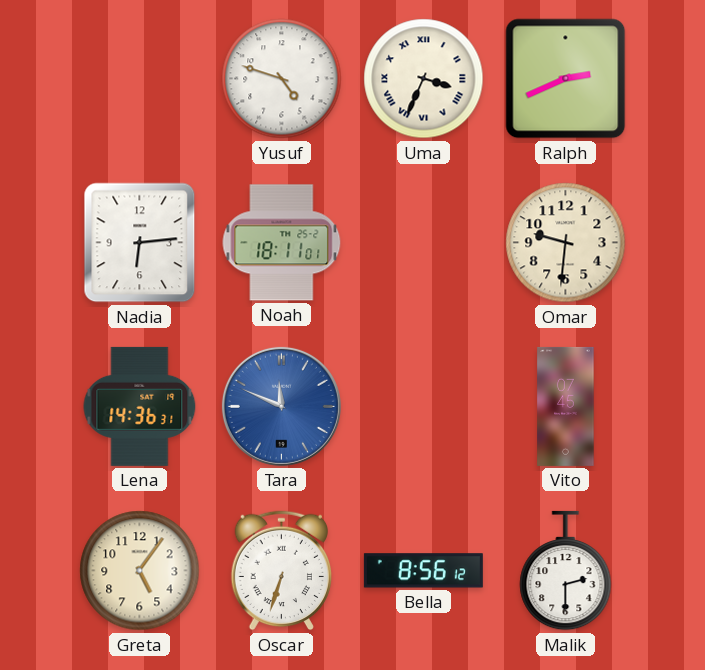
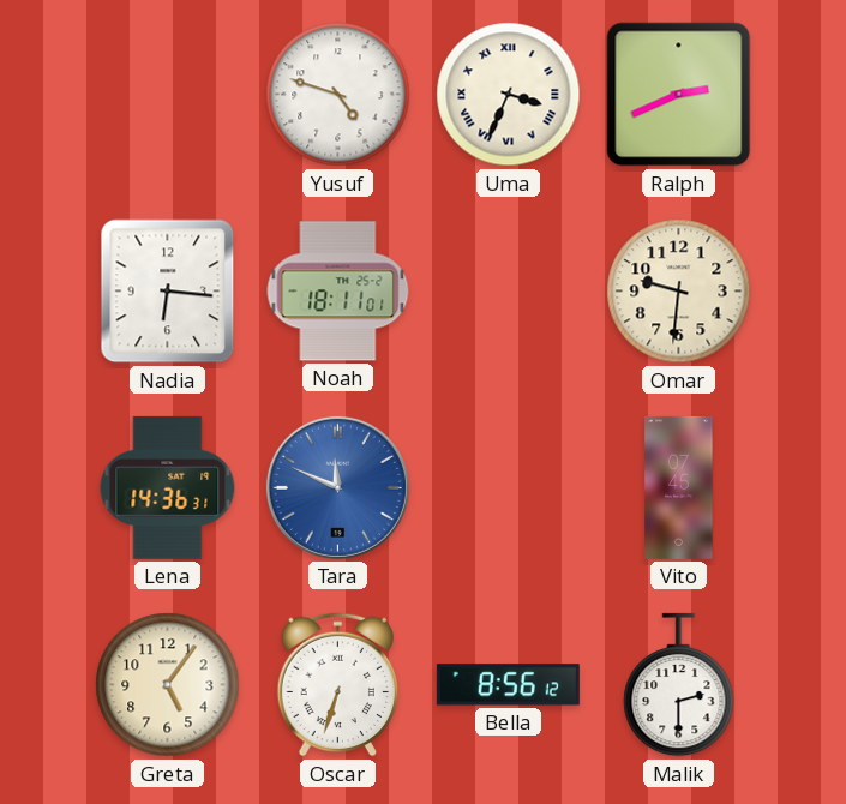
Nadia: 6:14 -> 6:16
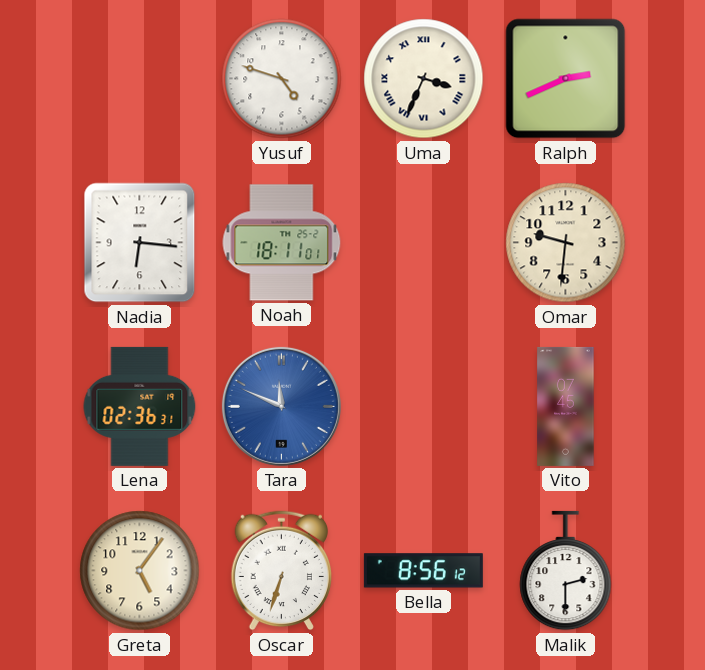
Lena: 14:36 -> 02:36
